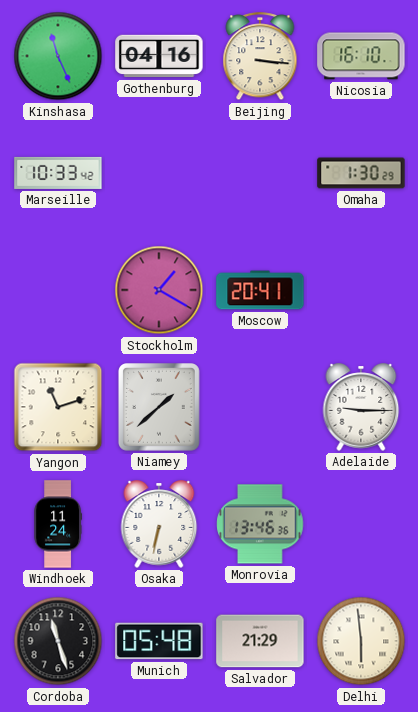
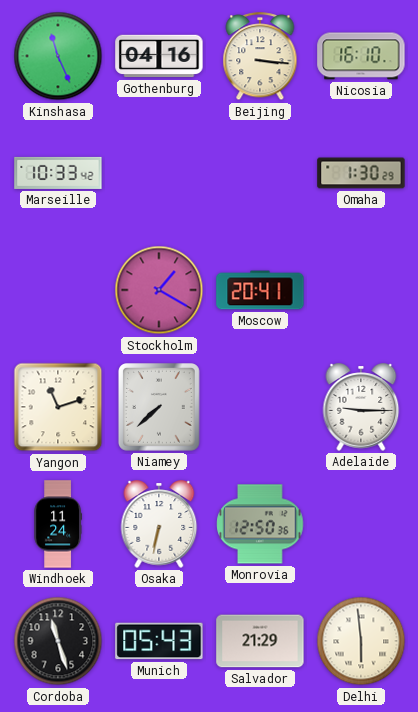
Niamey: 1:38 -> 7:38
Monrovia: 13:46 -> 12:50
Munich: 05:48 -> 05:43
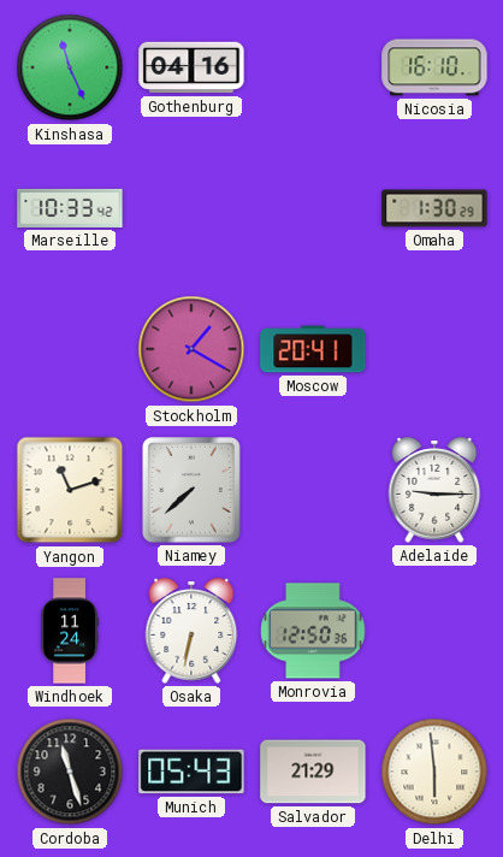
Beijing: 3:16 -> none
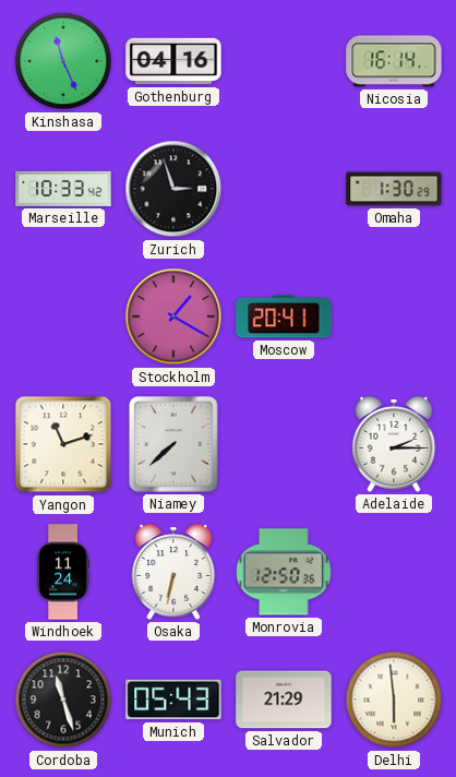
Nicosia: 16:10 -> 16:14
Zurich: none -> 2:57
Adelaide: 9:15 -> 2:15
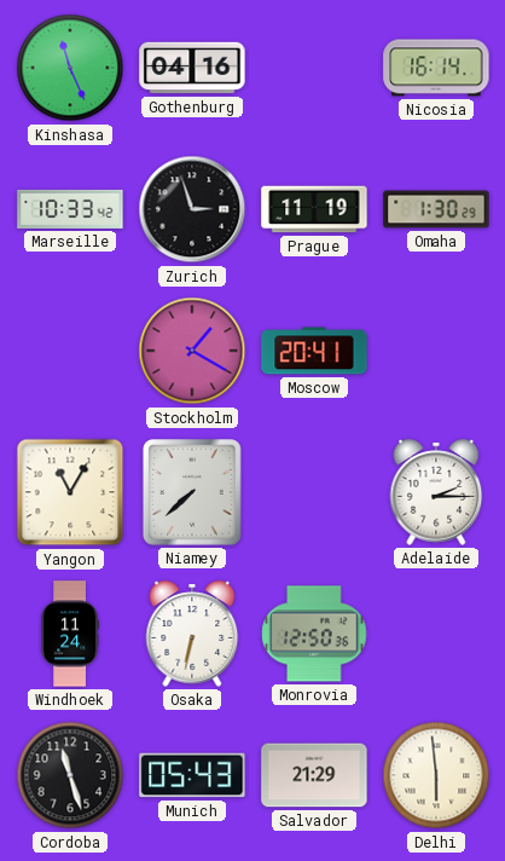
Prague: none -> 11:19
Yangon: 11:12 -> 11:05
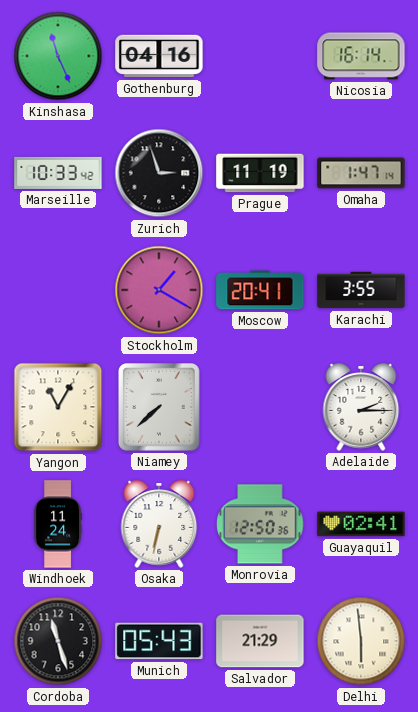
Omaha: 1:30 -> 1:47
Karachi: none -> 3:55
Guayaquil: none -> 02:41
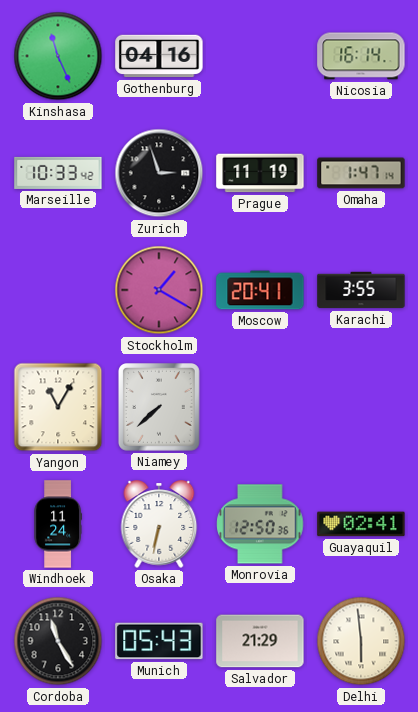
Adelaide: 2:15 -> none
Cordoba: 11:27 -> 11:25
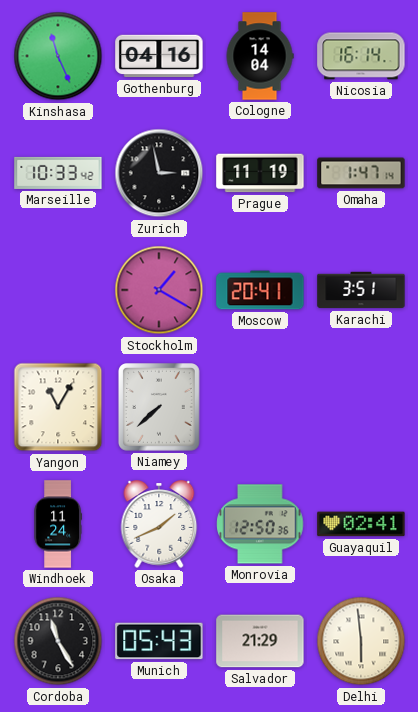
Cologne: none -> 14:04
Zurich: 2:57 -> 2:58
Karachi: 3:55 -> 3:51
Osaka: 6:32 -> 1:41
